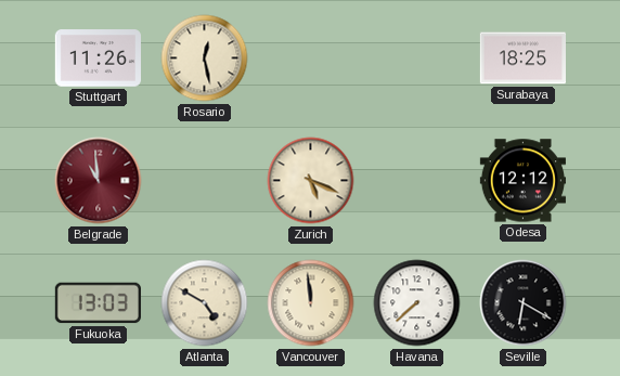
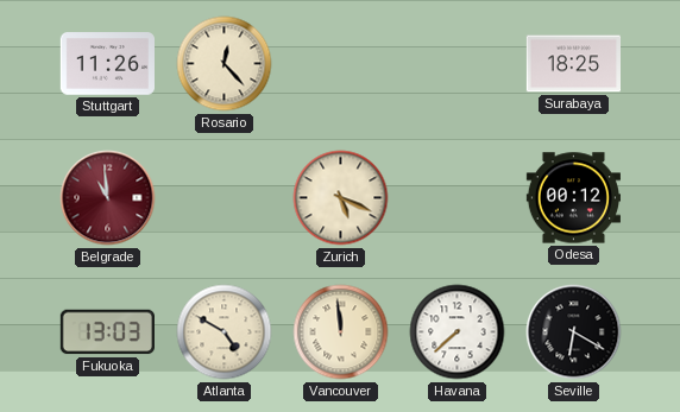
Rosario: 12:28 -> 12:23
Odesa: 12:12 -> 00:12
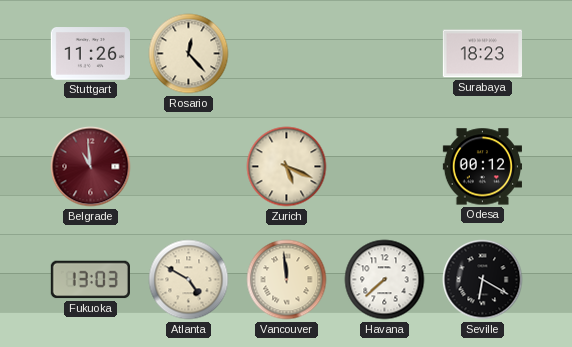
Surabaya: 18:25 -> 18:23
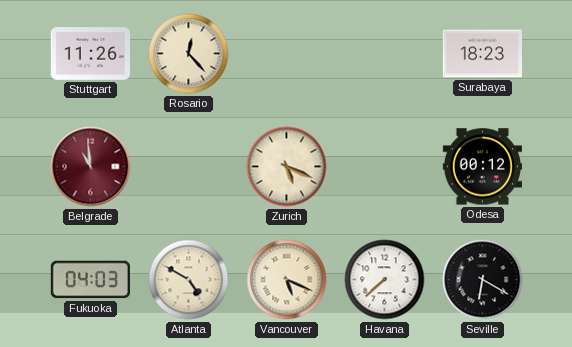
Fukuoka: 13:03 -> 04:03
Vancouver: 11:59 -> 5:19
